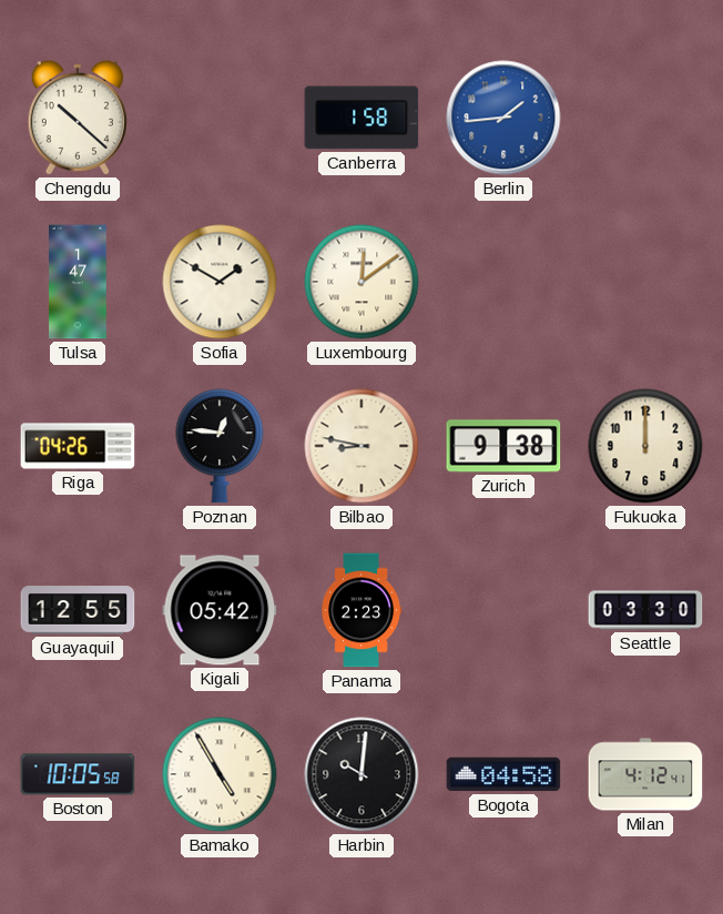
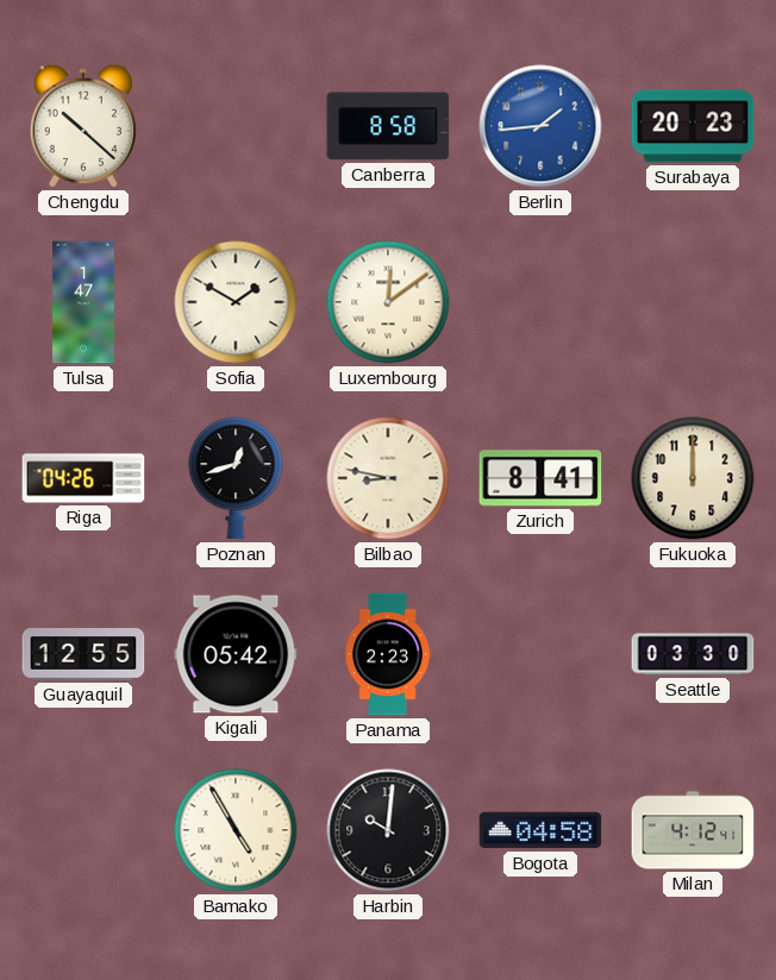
Canberra: 1:58 -> 8:58
Surabaya: none -> 20:23
Poznan: 12:46 -> 12:42
Zurich: 9:38 -> 8:41
Boston: 10:05 -> none
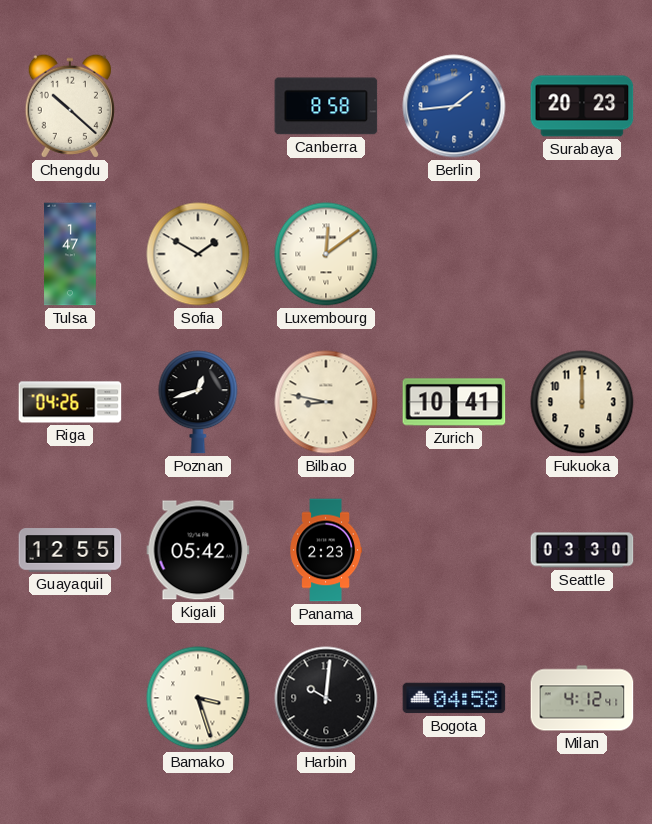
Zurich: 8:41 -> 10:41
Bamako: 4:55 -> 3:27
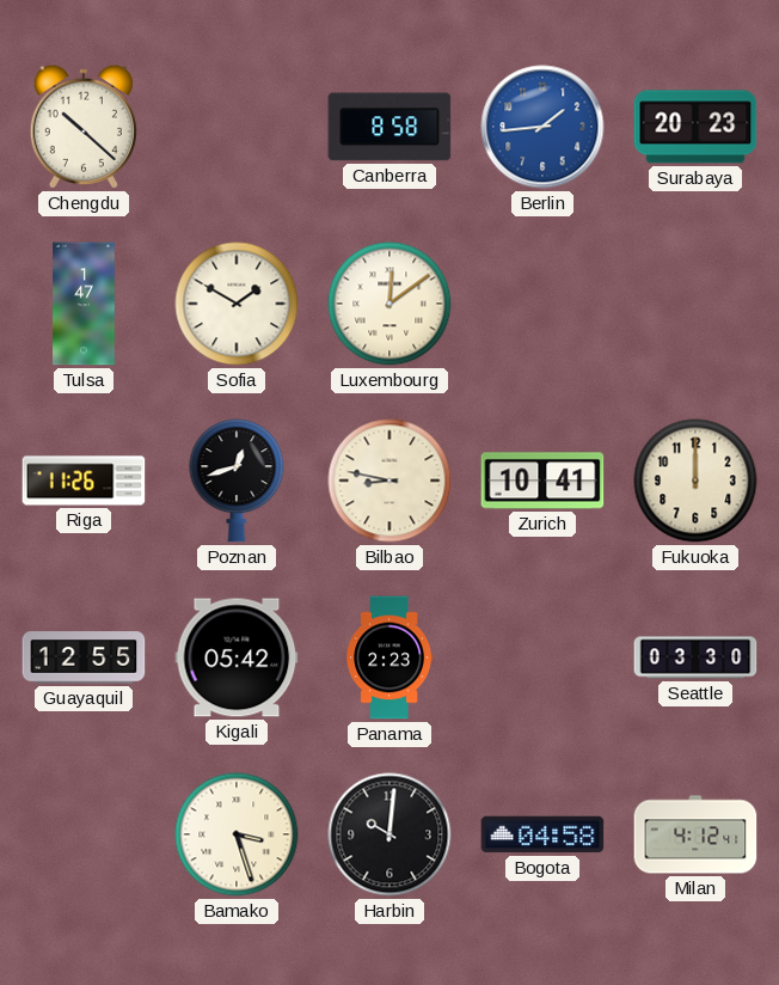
Riga: 04:26 -> 11:26
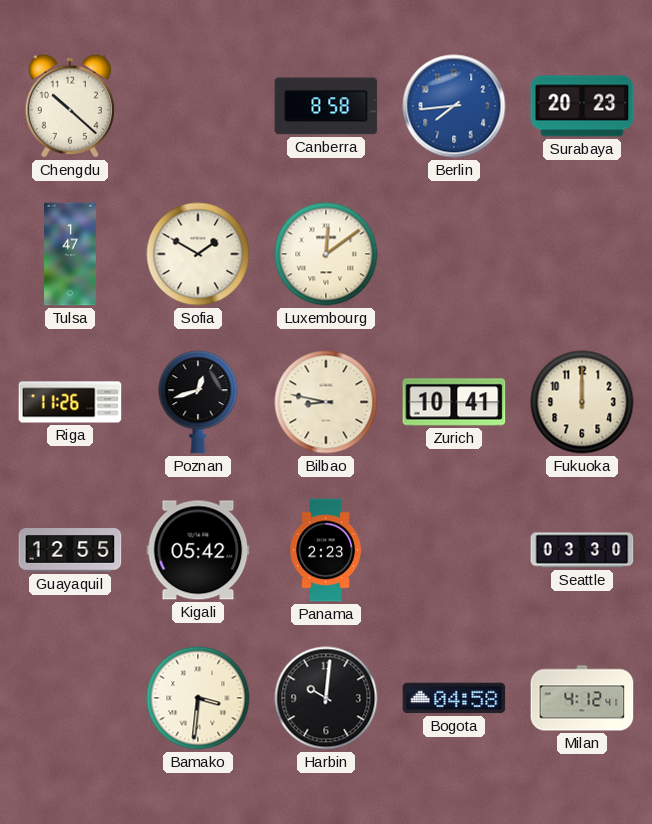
Berlin: 1:44 -> 7:44
Bamako: 3:27 -> 3:31
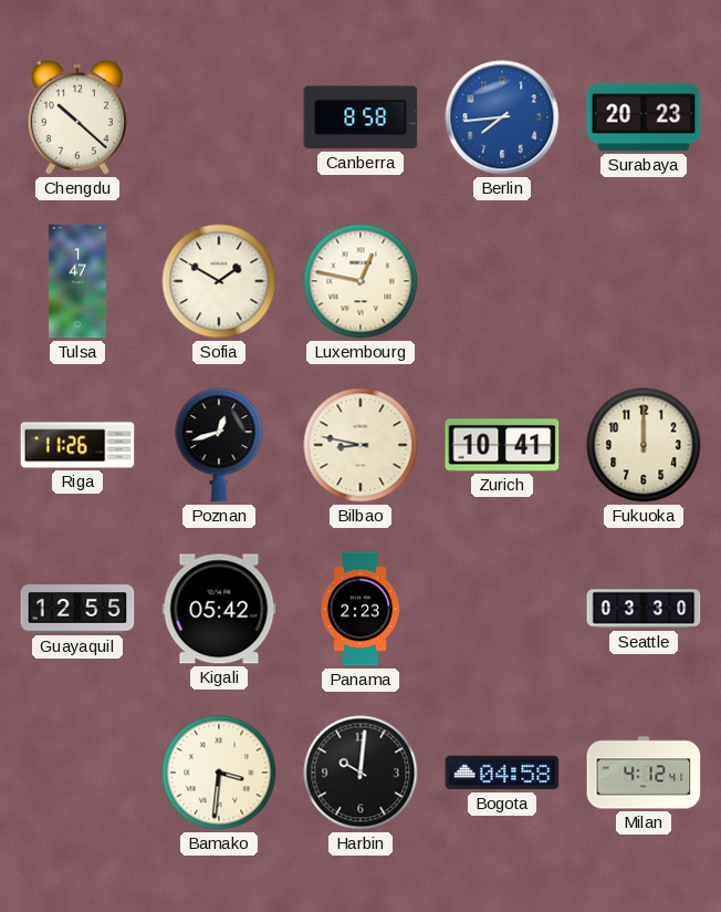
Luxembourg: 12:09 -> 12:47
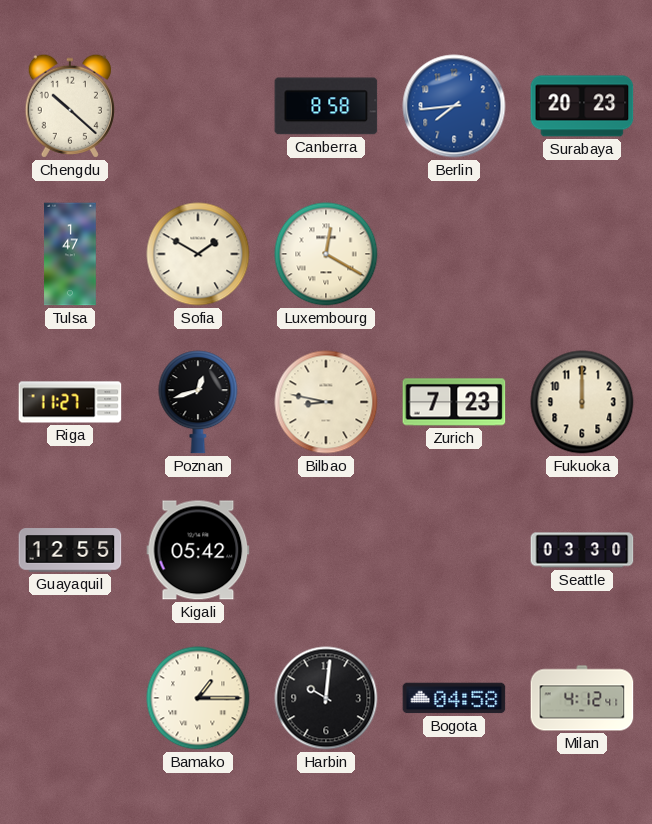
Luxembourg: 12:47 -> 12:20
Riga: 11:26 -> 11:27
Zurich: 10:41 -> 7:23
Panama: 2:23 -> none
Bamako: 3:31 -> 1:15
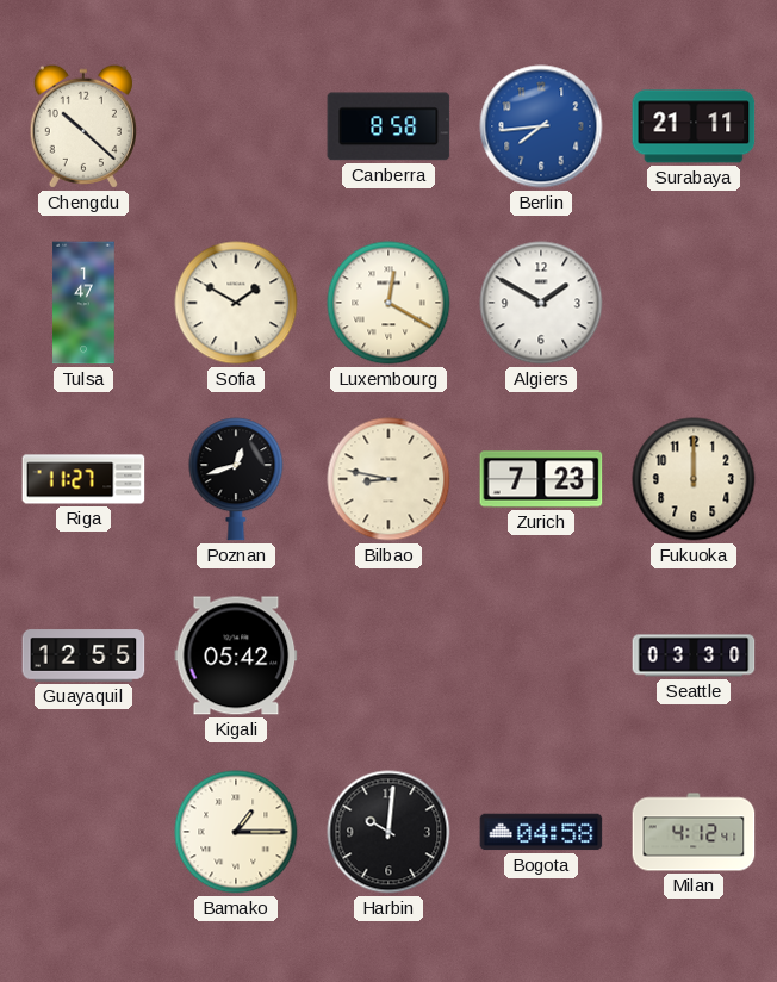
Surabaya: 20:23 -> 21:11
Algiers: none -> 1:50
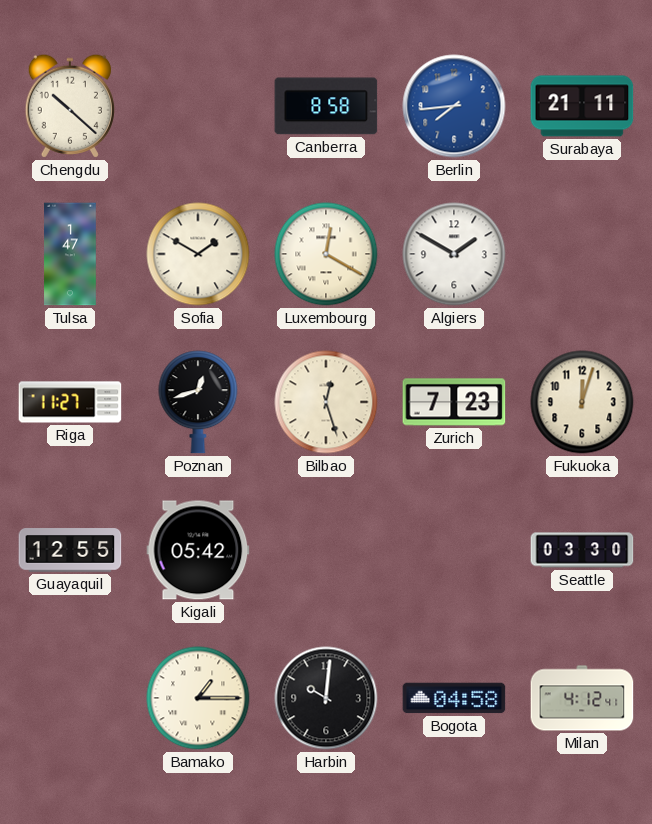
Bilbao: 8:47 -> 12:27
Fukuoka: 12:00 -> 12:03
